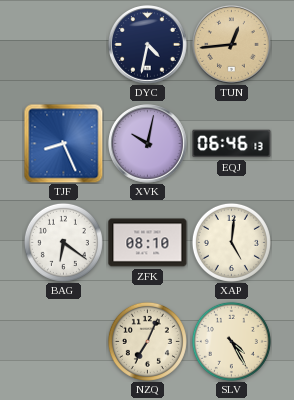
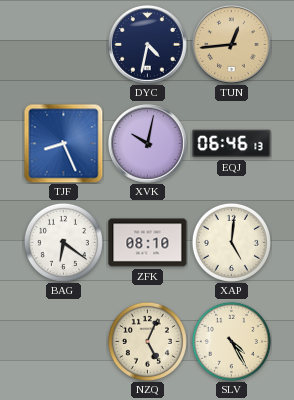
NZQ: 7:04 -> 5:04
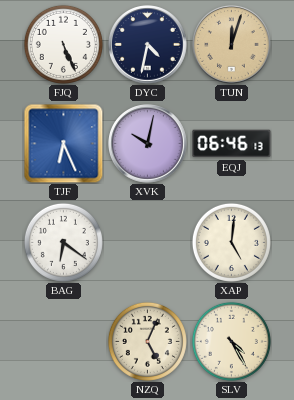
FJQ: none -> 5:26
TUN: 12:44 -> 12:03
TJF: 8:26 -> 6:26
ZFK: 08:10 -> none
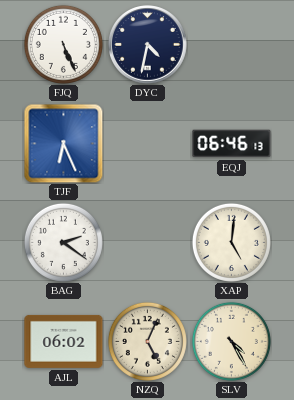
TUN: 12:03 -> none
XVK: 10:02 -> none
BAG: 6:21 -> 2:21
AJL: none -> 06:02
